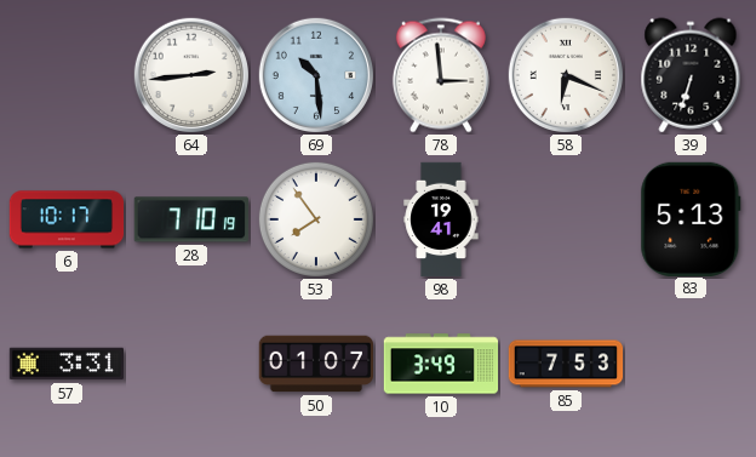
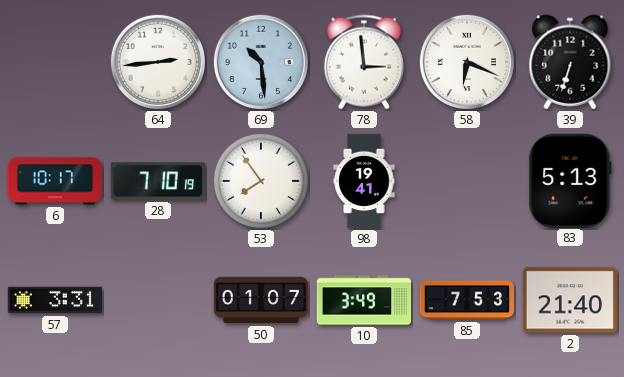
2: none -> 21:40
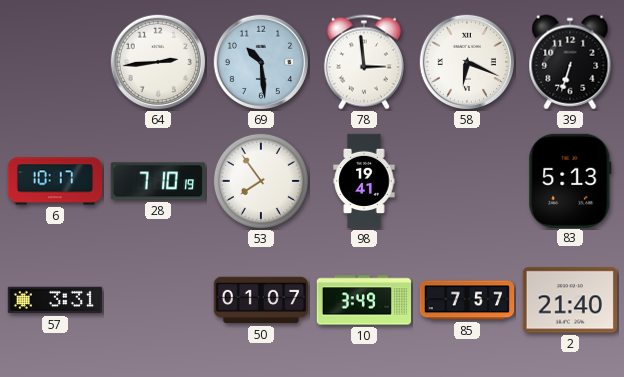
85: 7:53 -> 7:57
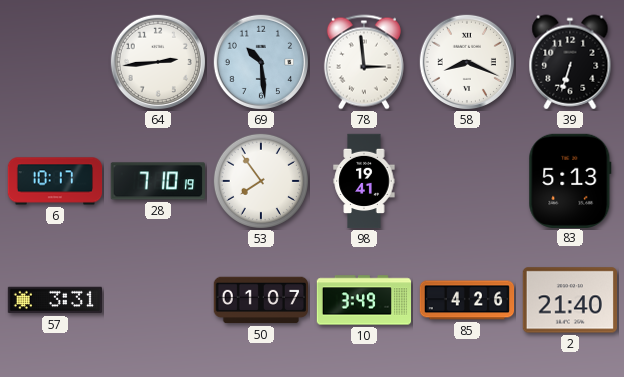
58: 6:19 -> 8:19
85: 7:57 -> 4:26
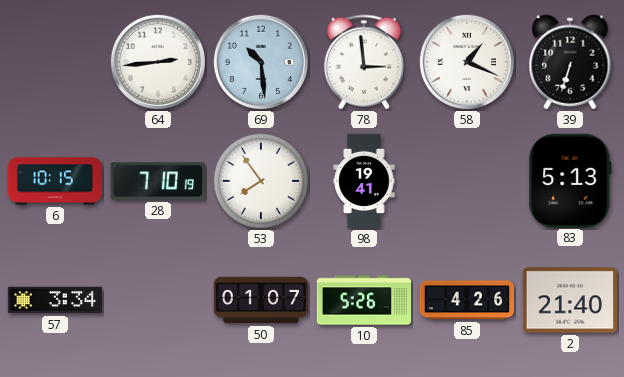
58: 8:19 -> 1:19
6: 10:17 -> 10:15
57: 3:31 -> 3:34
10: 3:49 -> 5:26
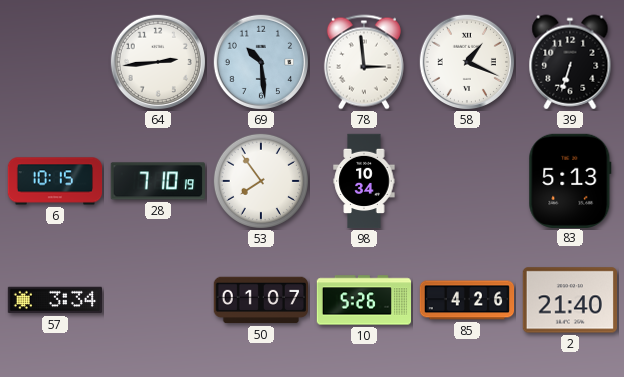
98: 19:41 -> 10:34
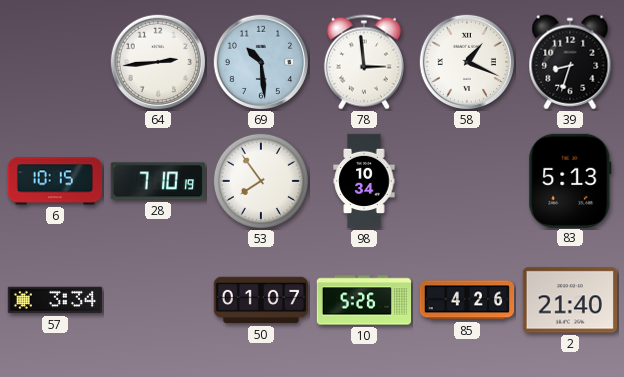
39: 6:33 -> 8:33
